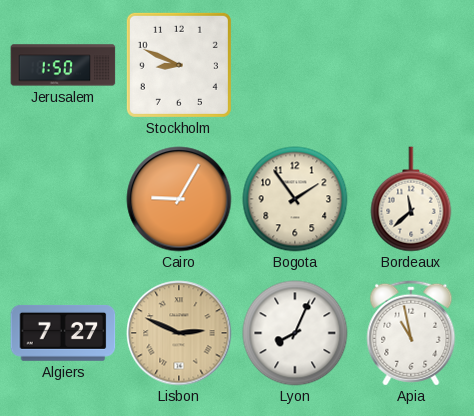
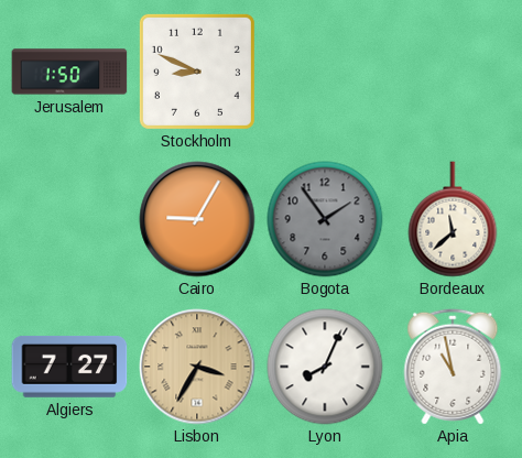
Bogota dial: cream -> grey
Lisbon: 2:49 -> 3:35
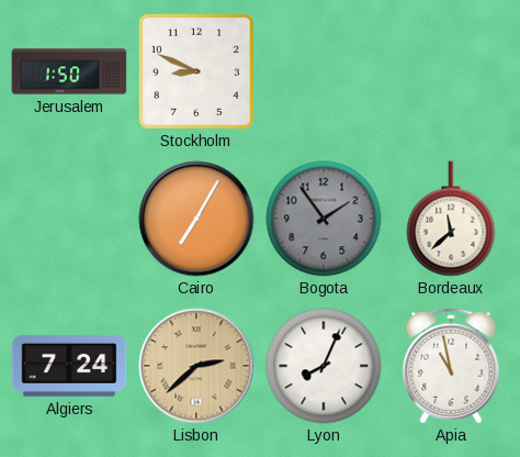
Cairo: 9:05 -> 7:05
Algiers: 7:27 -> 7:24
Lisbon: 3:35 -> 2:38
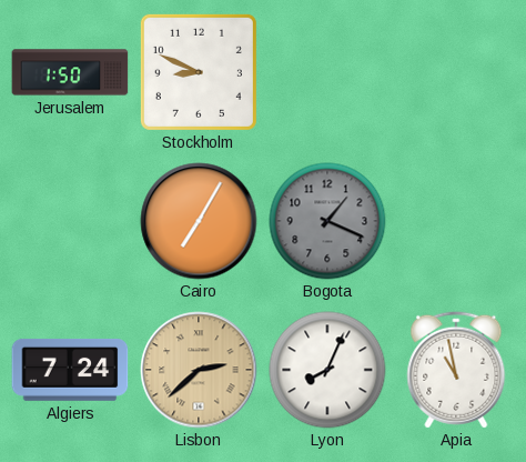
Bogota: 1:54 -> 1:19
Bordeaux: 11:38 -> none
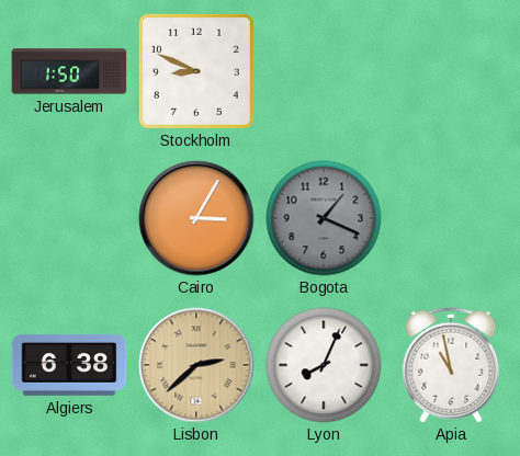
Cairo: 7:05 -> 3:05
Algiers: 7:24 -> 6:38
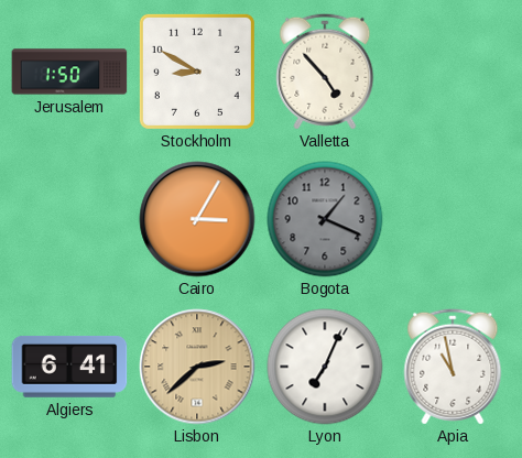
Stockholm: 8:49 -> 8:50
Valletta: none -> 4:53
Algiers: 6:38 -> 6:41
Lyon: 8:04 -> 7:04
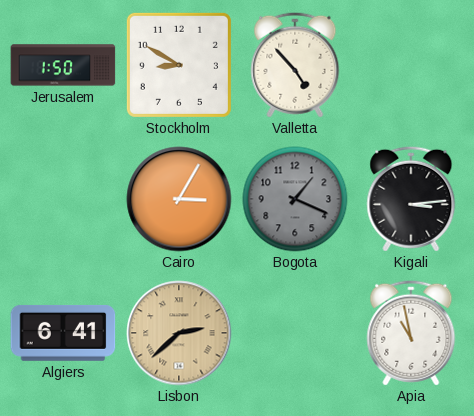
Kigali: none -> 3:14
Lyon: 7:04 -> none
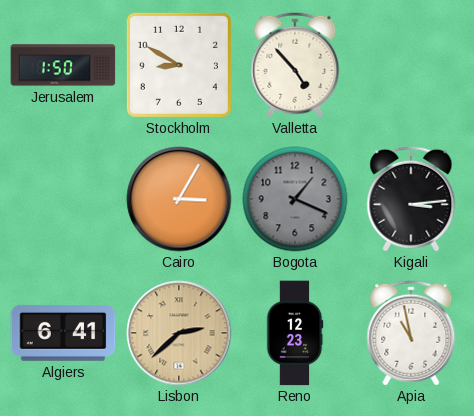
Reno: none -> 12:23
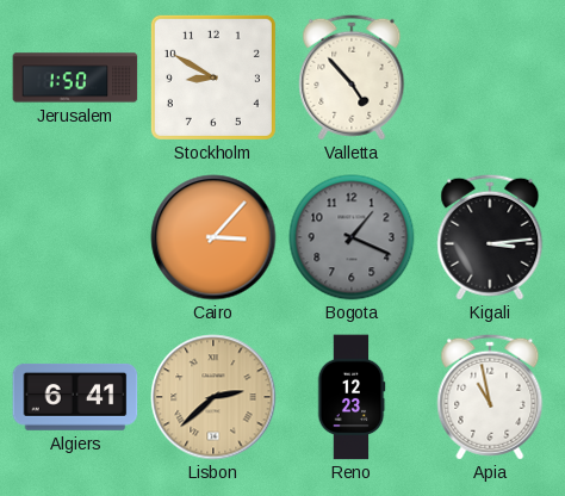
Cairo: 3:05 -> 3:07
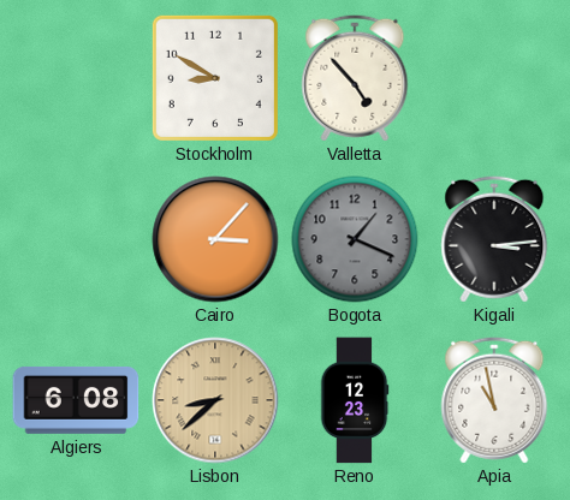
Jerusalem: 1:50 -> none
Algiers: 6:41 -> 6:08
Lisbon: 2:38 -> 8:38
